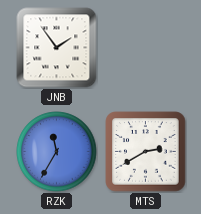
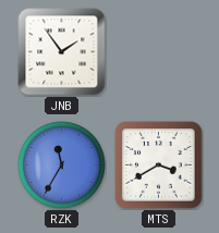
MTS: 2:40 -> 3:40
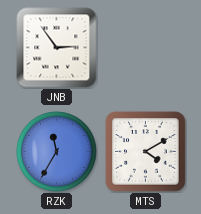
JNB: 1:54 -> 2:54
MTS: 3:40 -> 4:10
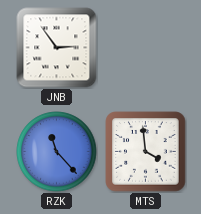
RZK: 11:35 -> 11:23
MTS: 4:10 -> 3:59
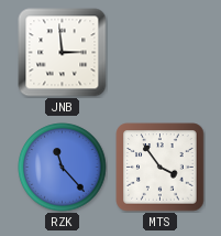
JNB: 2:54 -> 2:59
MTS: 3:59 -> 3:54
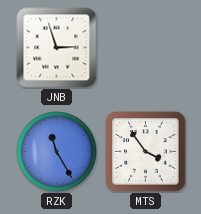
JNB: 2:59 -> 2:57
RZK: 11:23 -> 11:25
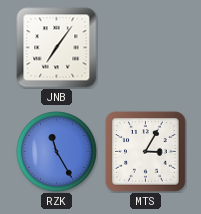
JNB: 2:57 -> 7:06
MTS: 3:54 -> 3:05
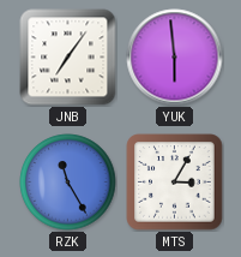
YUK: none -> 5:59
